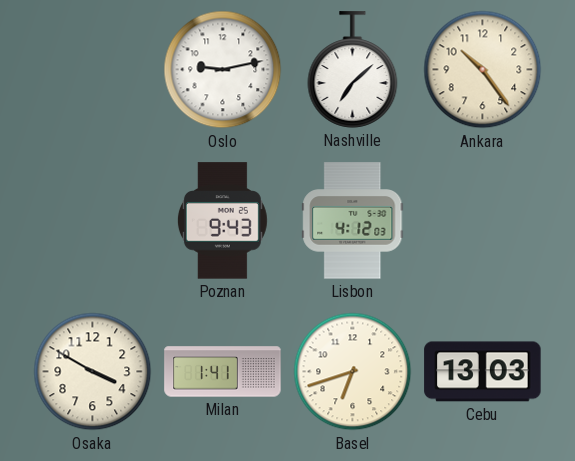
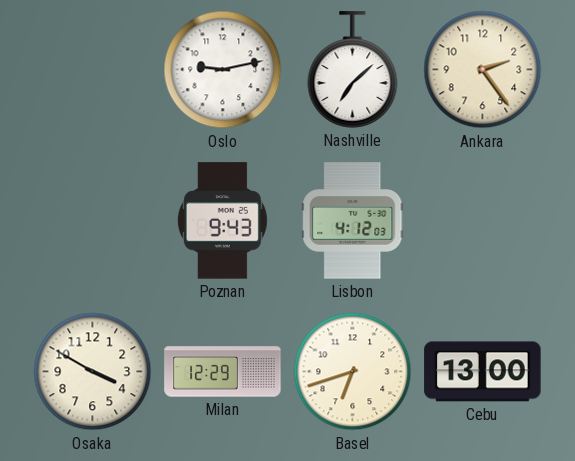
Ankara: 10:24 -> 2:24
Milan: 1:41 -> 12:29
Cebu: 13:03 -> 13:00
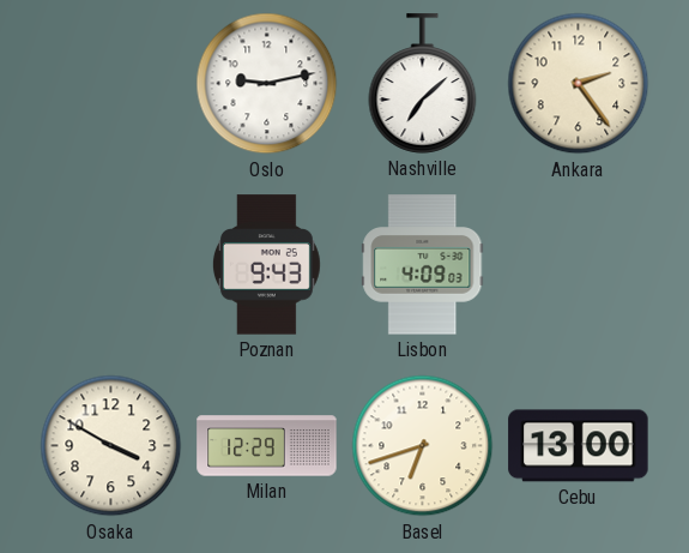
Lisbon: 4:12 -> 4:09
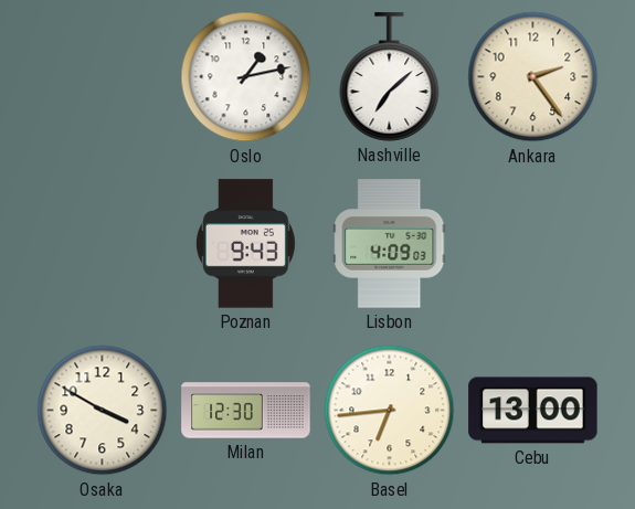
Oslo: 9:13 -> 1:13
Milan: 12:29 -> 12:30
Basel: 6:42 -> 6:44
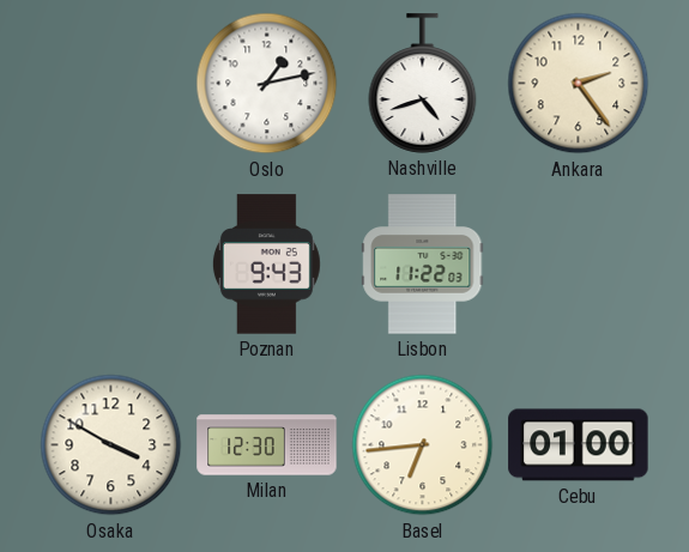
Nashville: 7:08 -> 4:42
Lisbon: 4:09 -> 11:22
Cebu: 13:00 -> 01:00
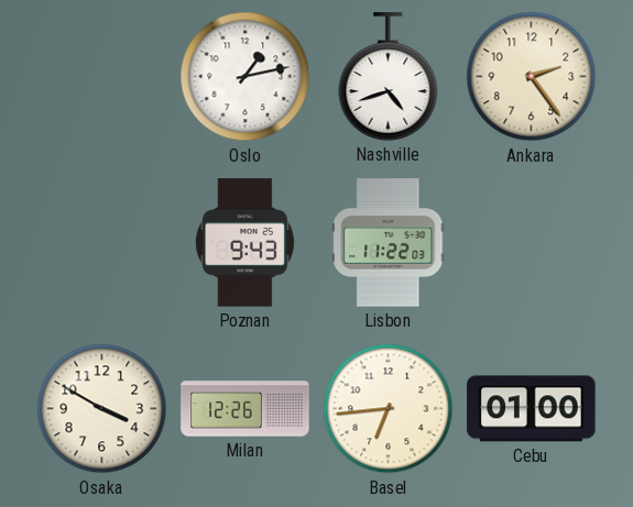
Milan: 12:30 -> 12:26
